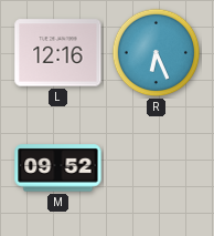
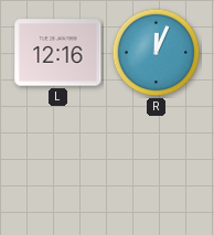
R: 6:26 -> 12:04
M: 09:52 -> none
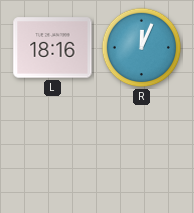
L: 12:16 -> 18:16
